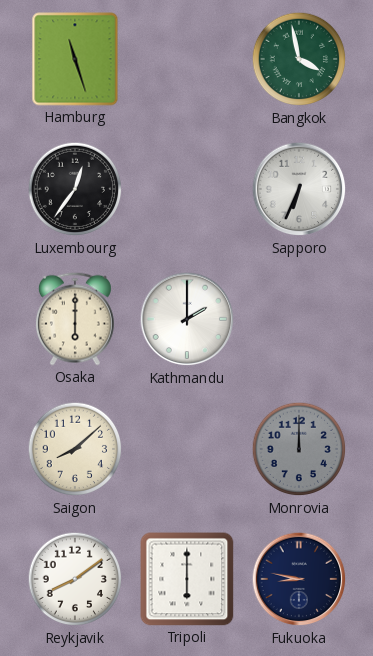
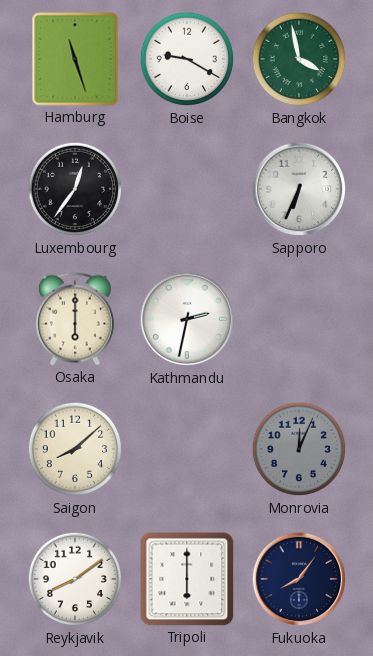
Boise: none -> 9:20
Kathmandu: 2:00 -> 2:32
Monrovia: 12:00 -> 12:04
Fukuoka: 8:47 -> 8:06
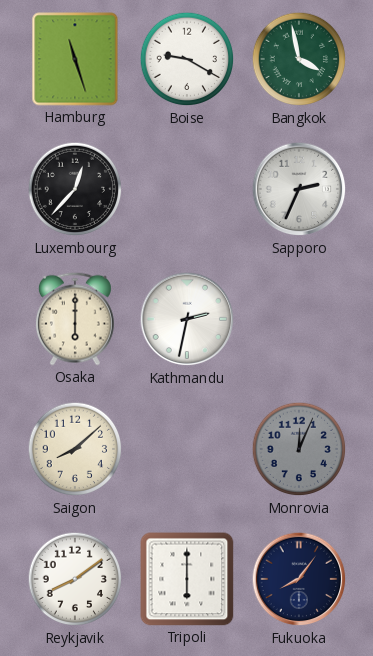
Luxembourg: 12:36 -> 12:37
Sapporo: 6:34 -> 2:34
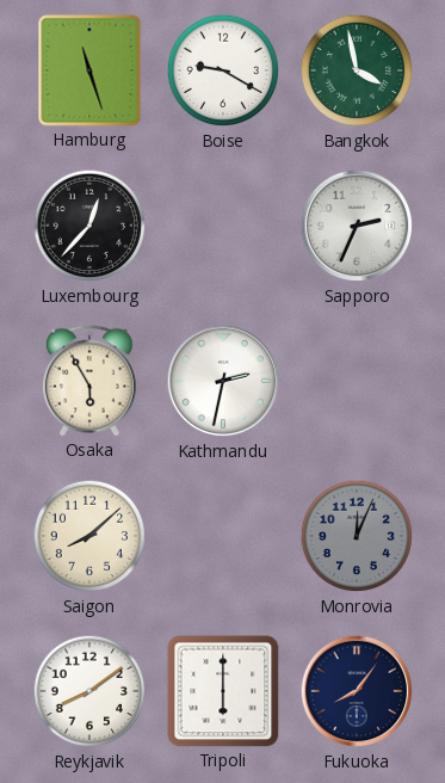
Osaka: 6:00 -> 5:55
